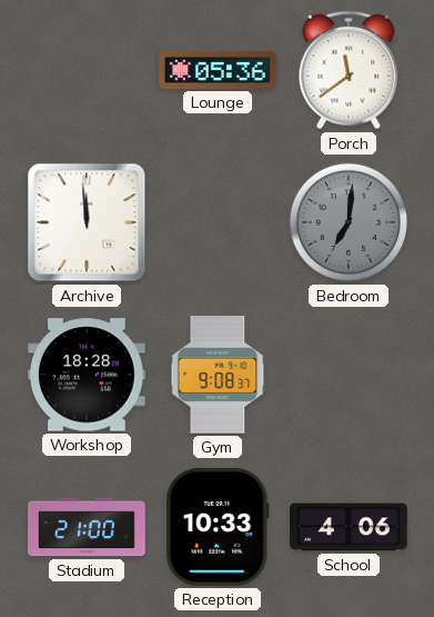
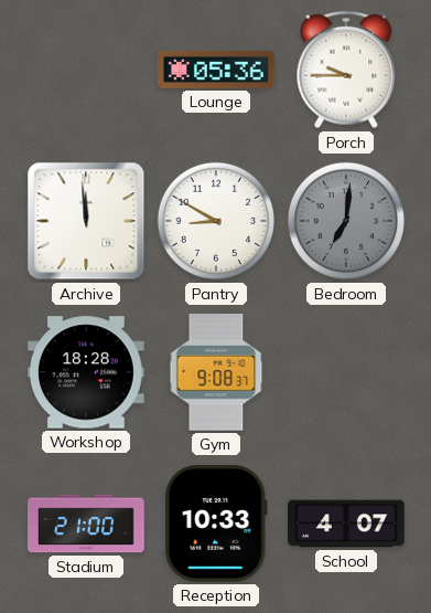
Porch: 11:39 -> 9:45
Pantry: none -> 8:50
School: 4:06 -> 4:07
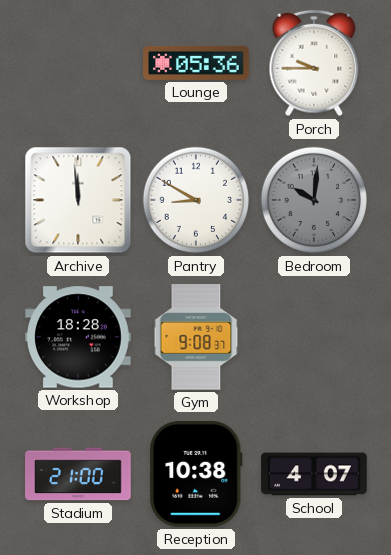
Bedroom: 7:01 -> 10:01
Reception: 10:33 -> 10:38
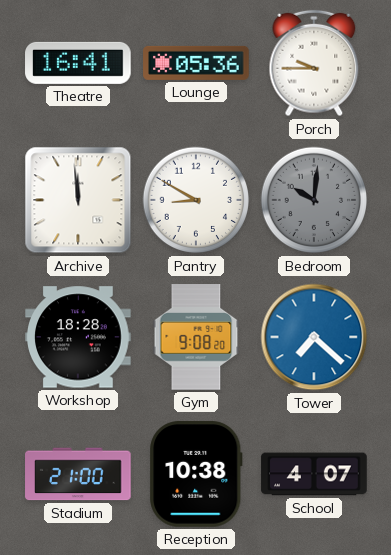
Theatre: none -> 16:41
Gym: 9:08:37 -> 9:08:20
Tower: none -> 7:22
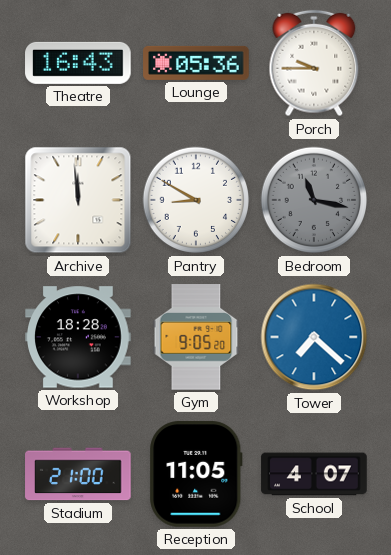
Theatre: 16:41 -> 16:43
Bedroom: 10:01 -> 11:17
Gym: 9:08 -> 9:05
Reception: 10:38 -> 11:05
